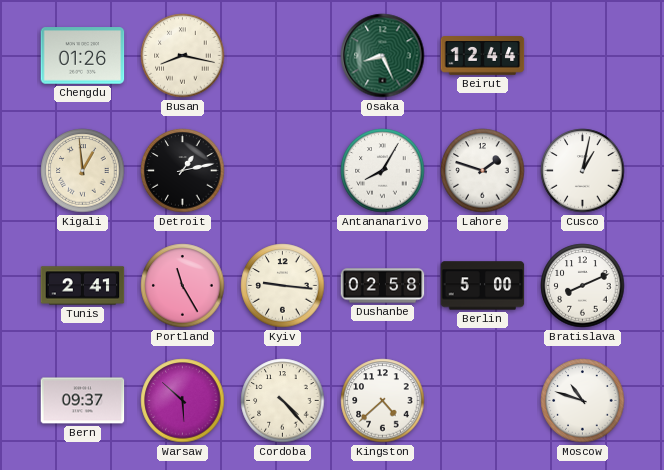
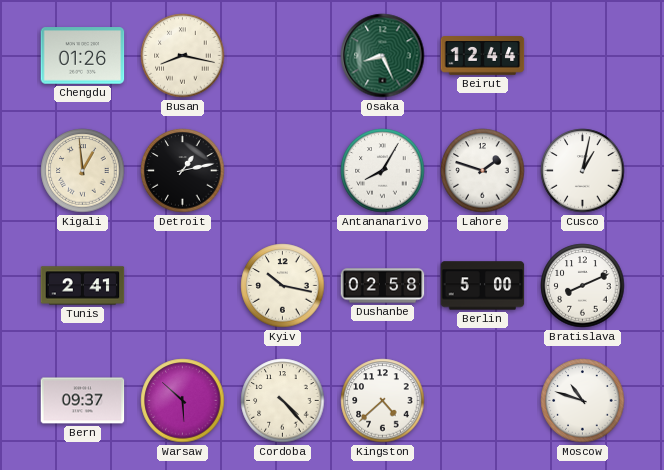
Portland: 11:25 -> none
Kyiv: 9:16 -> 10:17
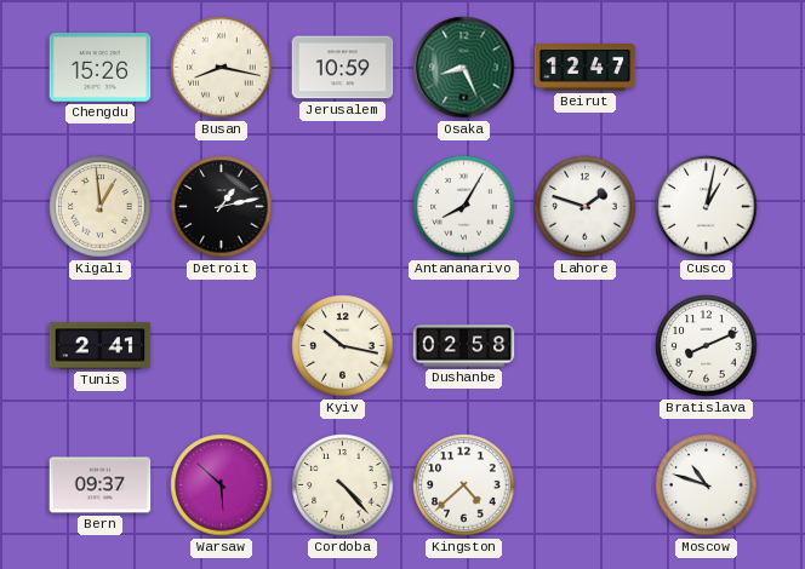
Chengdu: 01:26 -> 15:26
Jerusalem: none -> 10:59
Beirut: 12:44 -> 12:47
Berlin: 5:00 -> none
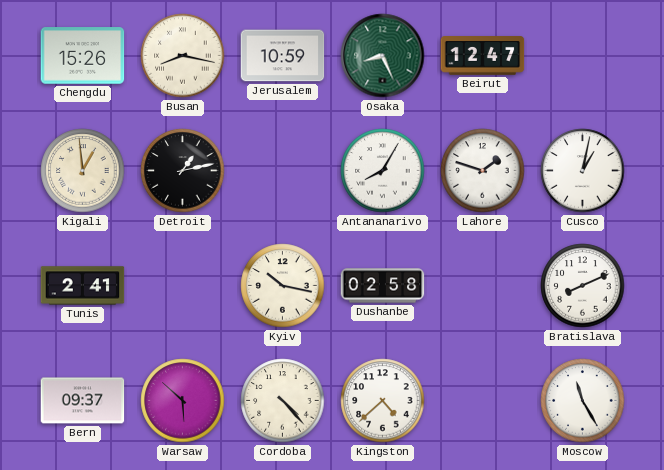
Moscow: 10:48 -> 11:25
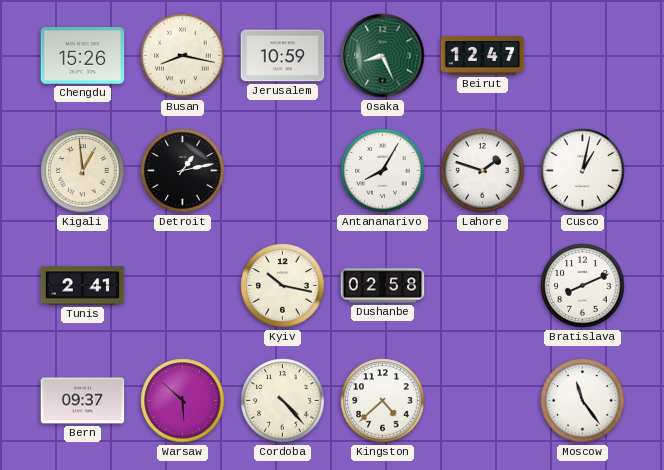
Moscow: 11:25 -> 11:24
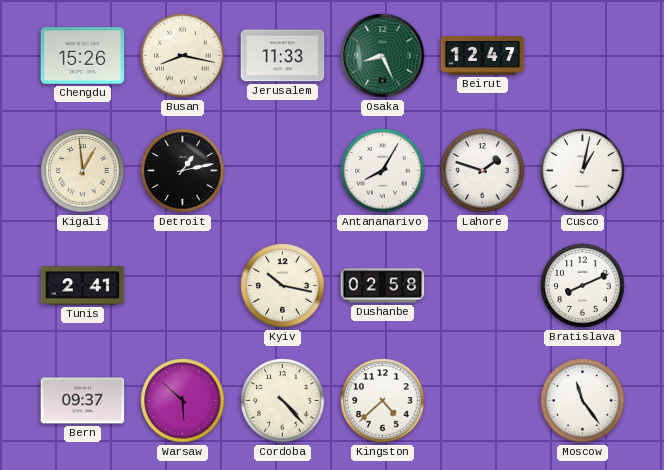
Jerusalem: 10:59 -> 11:33
